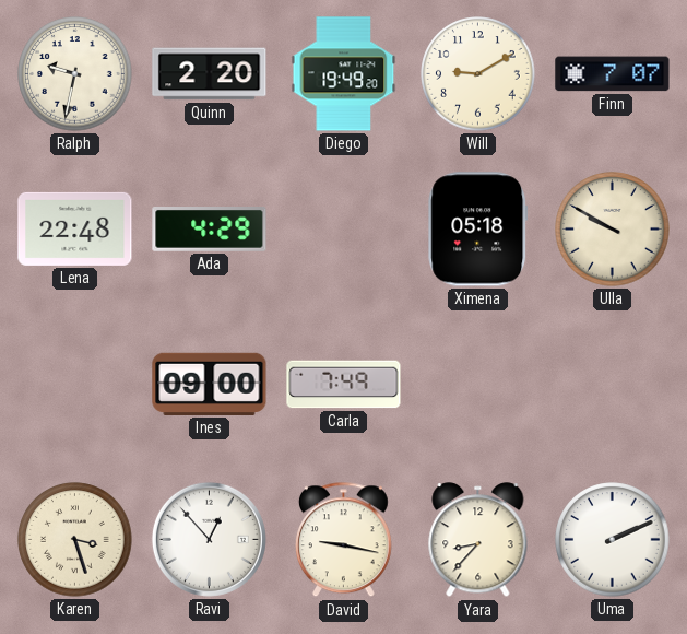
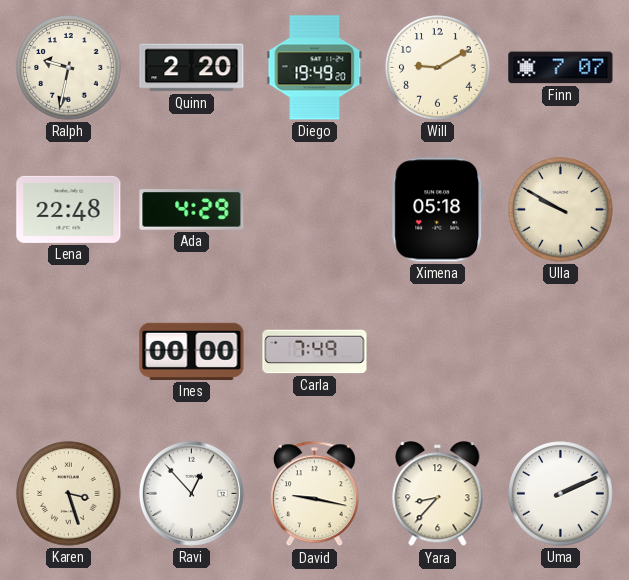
Ines: 09:00 -> 00:00
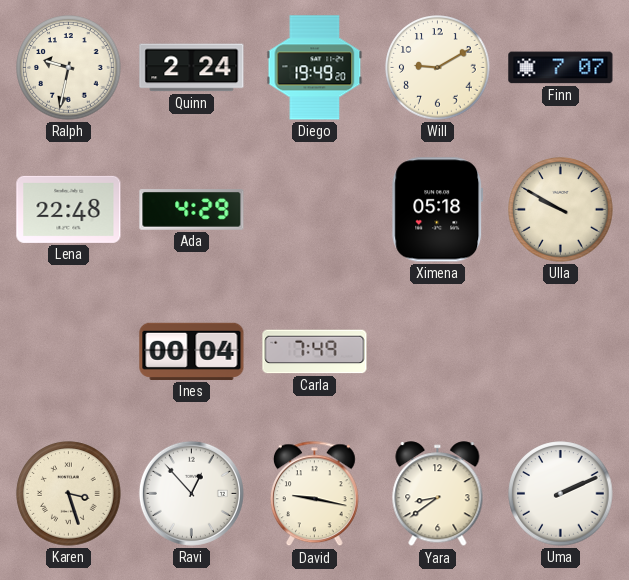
Quinn: 2:20 -> 2:24
Ines: 00:00 -> 00:04
Yara: 8:37 -> 8:39
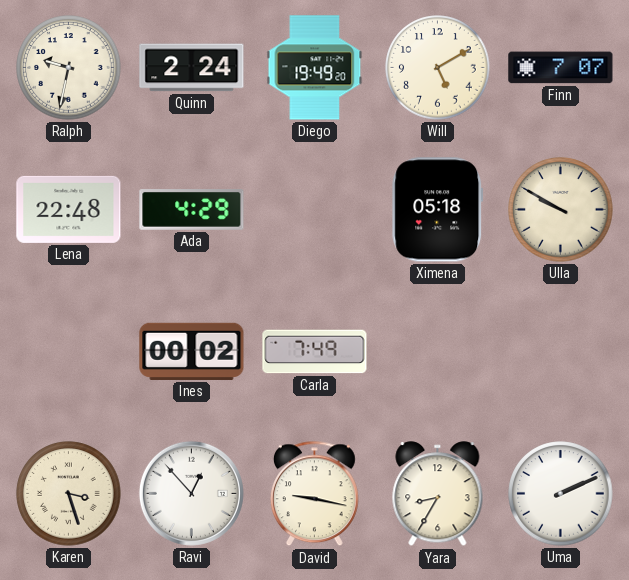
Will: 9:10 -> 5:10
Ines: 00:04 -> 00:02
Yara: 8:39 -> 8:35
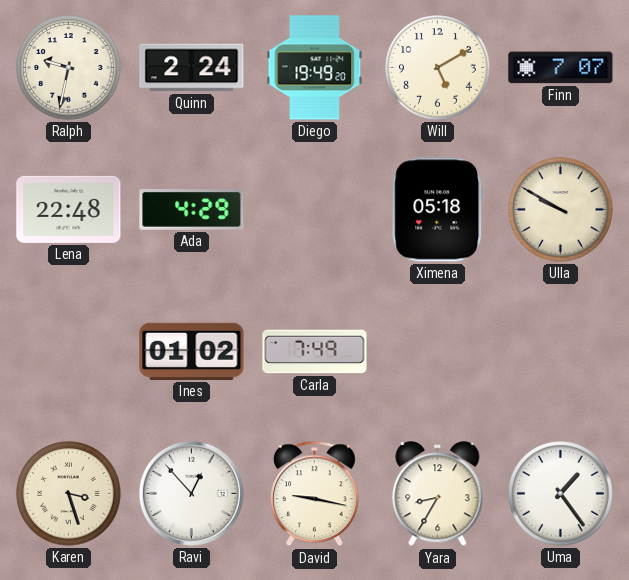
Ines: 00:02 -> 01:02
Uma: 2:11 -> 1:24
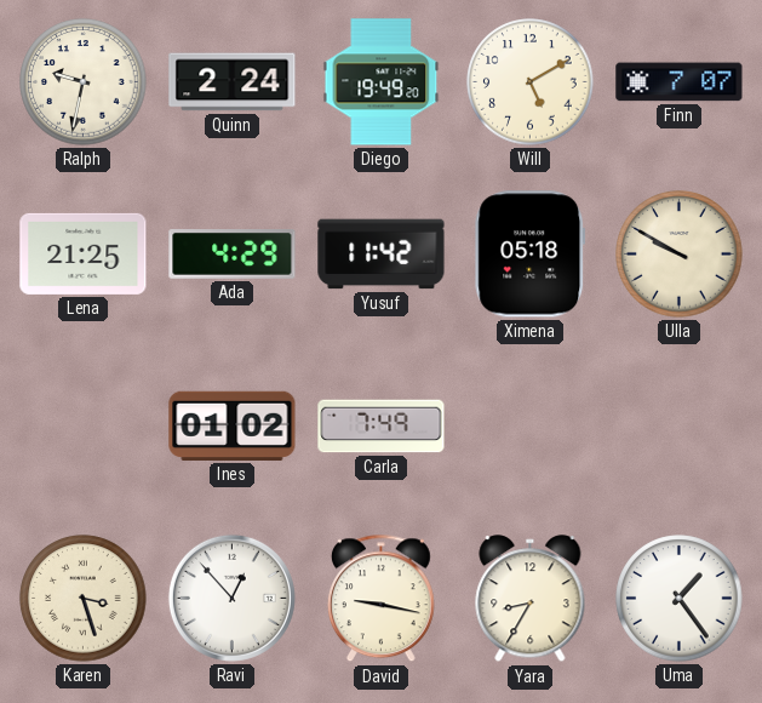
Lena: 22:48 -> 21:25
Yusuf: none -> 11:42
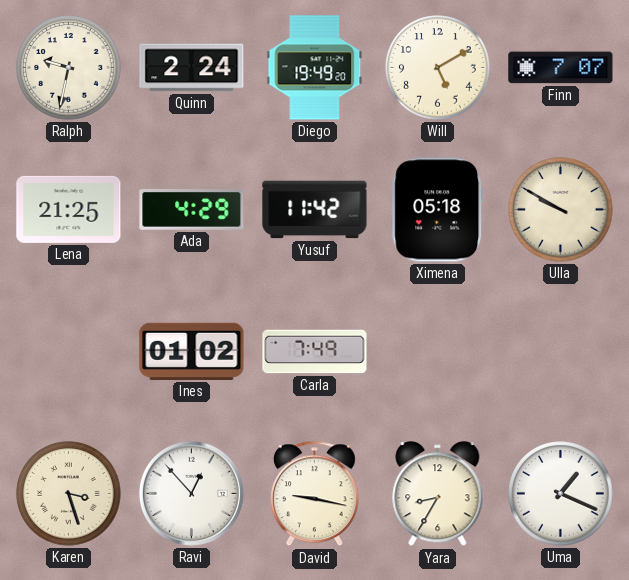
Uma: 1:24 -> 1:19
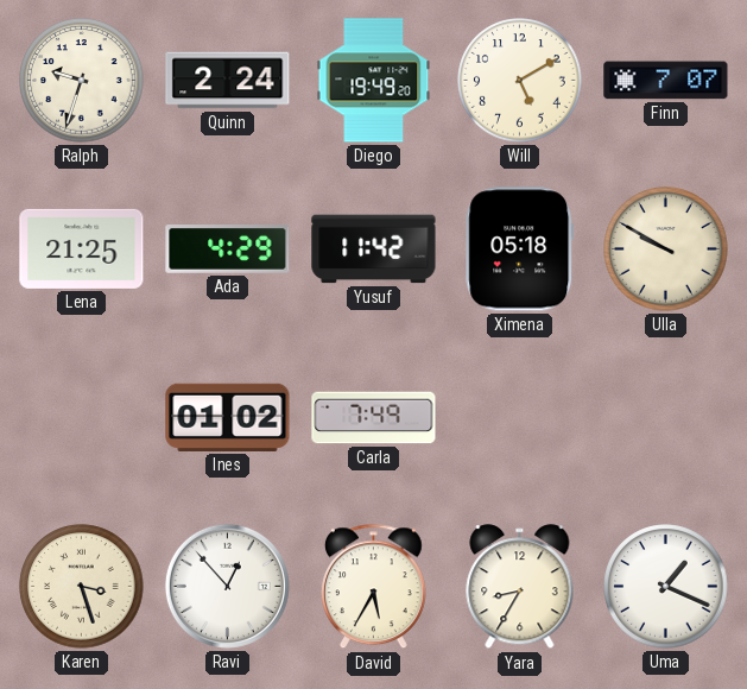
Ralph: 9:32 -> 9:33
David: 9:17 -> 5:35
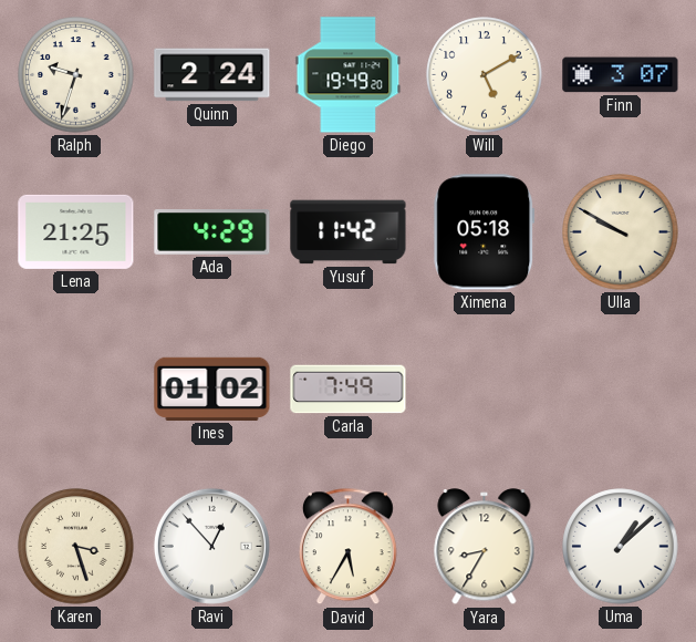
Finn: 7:07 -> 3:07
Uma: 1:19 -> 1:08
